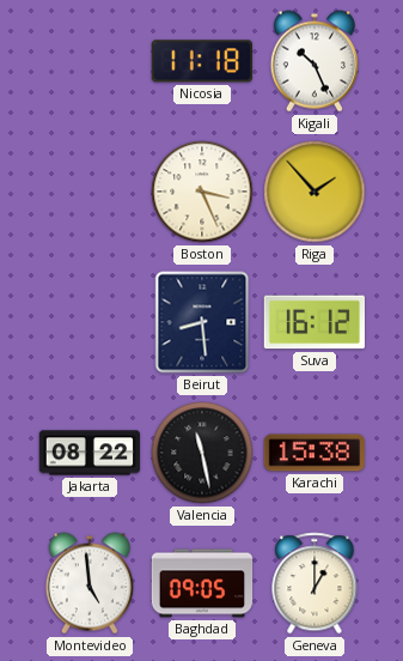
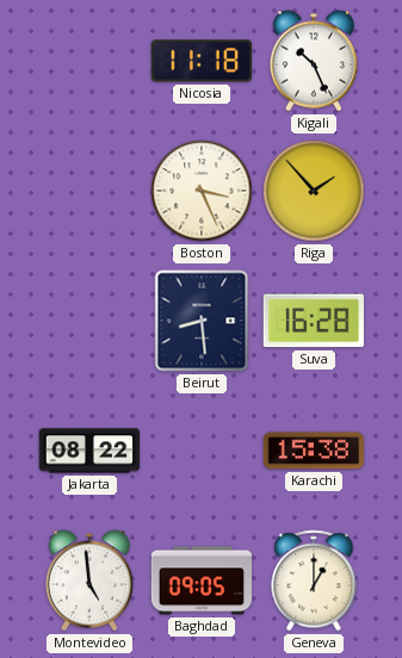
Suva: 16:12 -> 16:28
Valencia: 11:28 -> none
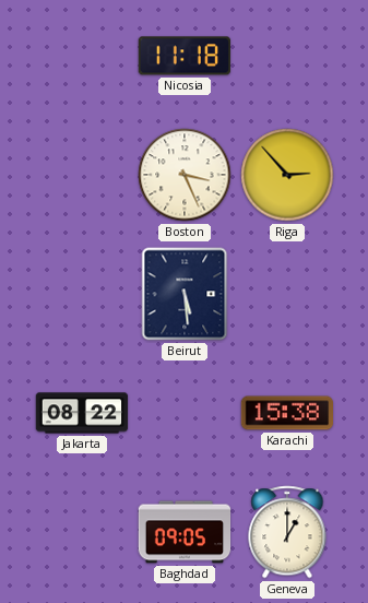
Kigali: 10:26 -> none
Riga: 1:53 -> 2:53
Beirut: 8:29 -> 5:29
Suva: 16:28 -> none
Montevideo: 4:59 -> none
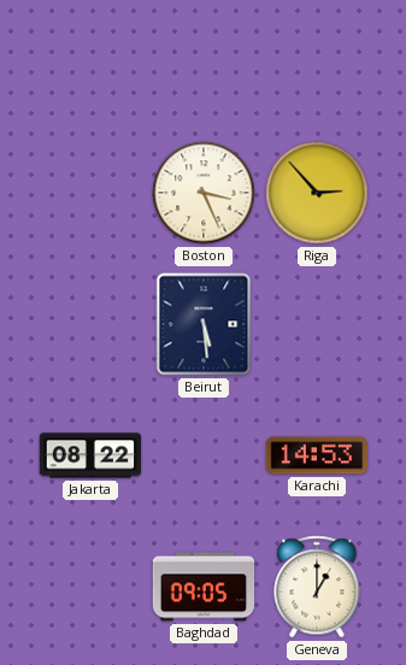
Nicosia: 11:18 -> none
Karachi: 15:38 -> 14:53
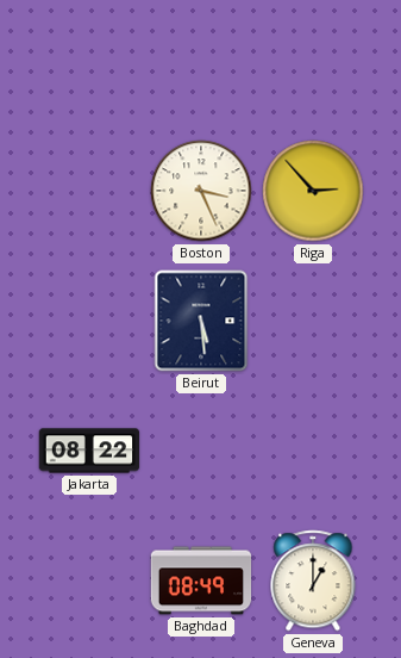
Karachi: 14:53 -> none
Baghdad: 09:05 -> 08:49
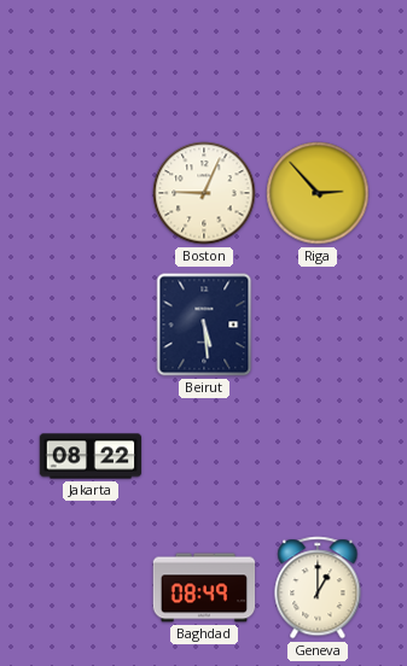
Boston: 3:26 -> 9:04
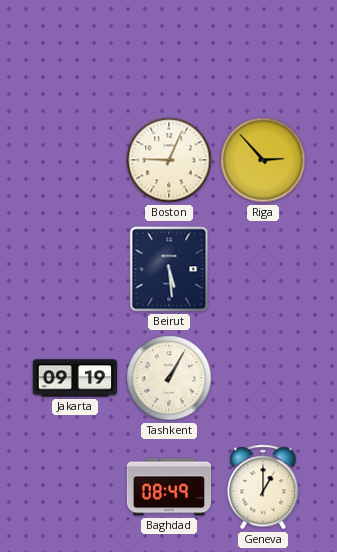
Jakarta: 08:22 -> 09:19
Tashkent: none -> 1:05
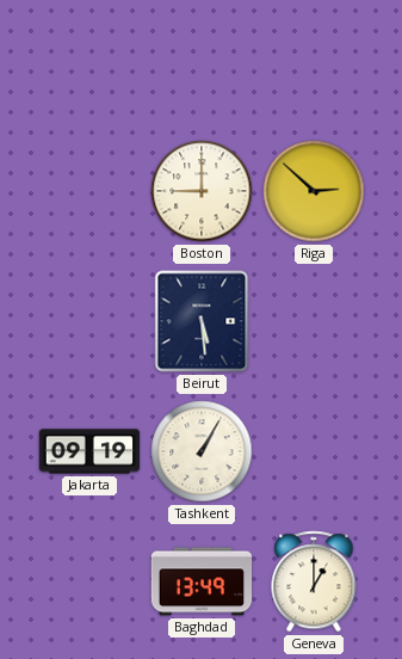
Boston: 9:04 -> 9:00
Riga: 2:53 -> 2:52
Baghdad: 08:49 -> 13:49
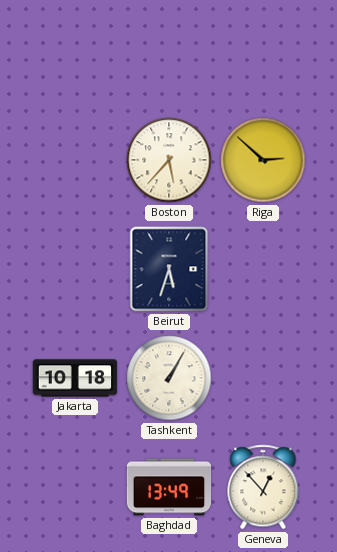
Boston: 9:00 -> 5:37
Beirut: 5:29 -> 5:33
Jakarta: 09:19 -> 10:18
Geneva: 1:00 -> 12:53
